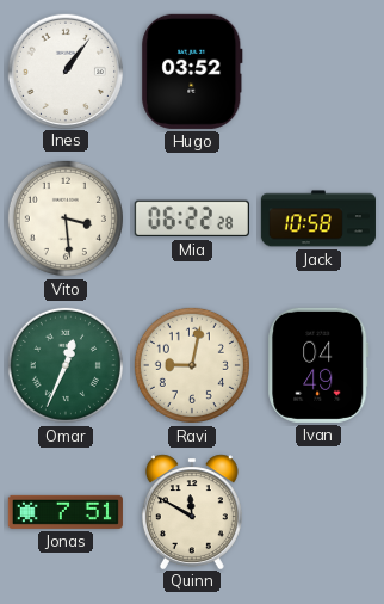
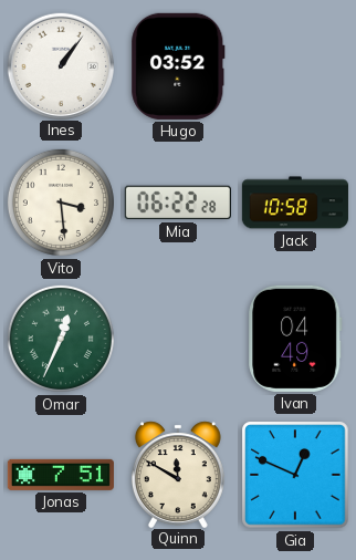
Ravi: 9:02 -> none
Gia: none -> 12:49
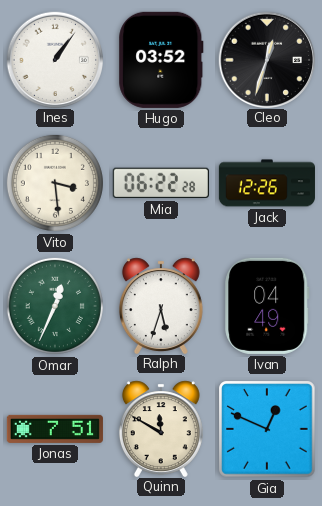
Cleo: none -> 12:33
Jack: 10:58 -> 12:26
Ralph: none -> 5:33
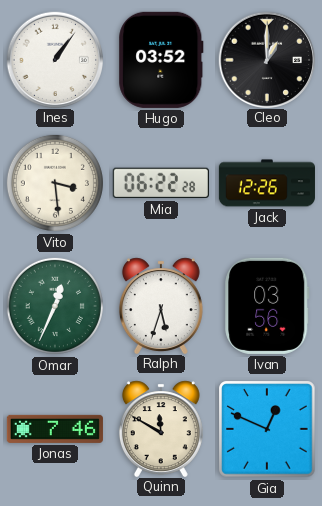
Cleo: 12:33 -> 1:00
Ivan: 04:49 -> 03:56
Jonas: 7:51 -> 7:46
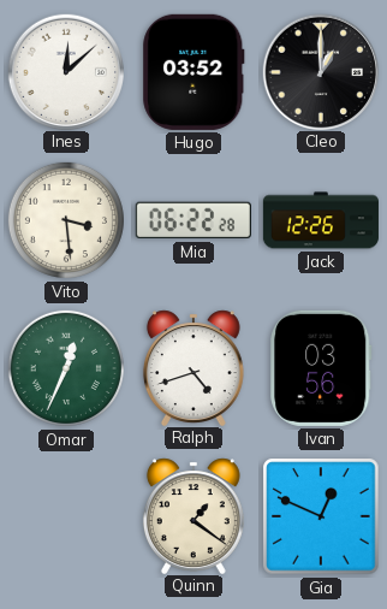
Ines: 1:06 -> 12:08
Ralph: 5:33 -> 4:42
Jonas: 7:46 -> none
Quinn: 11:50 -> 1:21
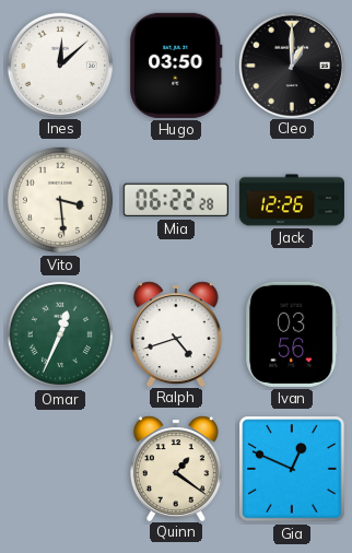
Hugo: 03:52 -> 03:50
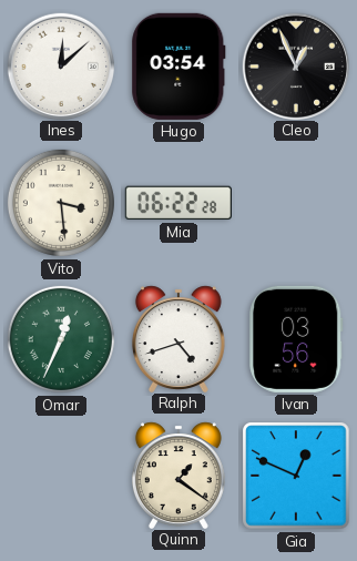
Hugo: 03:50 -> 03:54
Cleo: 1:00 -> 12:56
Jack: 12:26 -> none
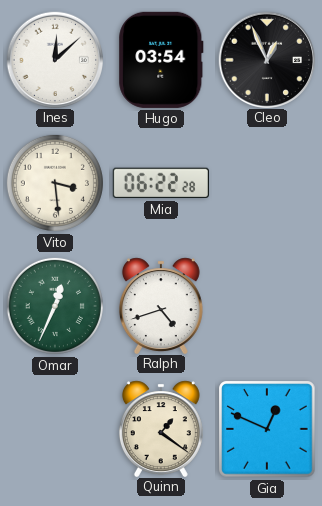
Ivan: 03:56 -> none
